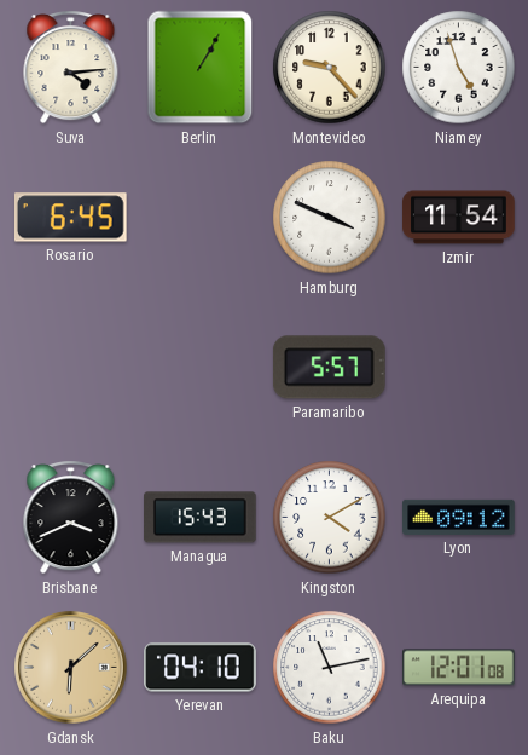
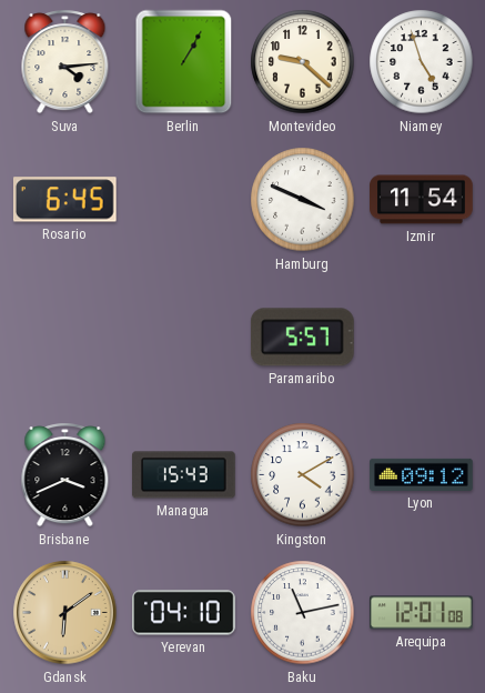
Montevideo: 9:23 -> 9:22
Gdansk: 6:08 -> 6:09
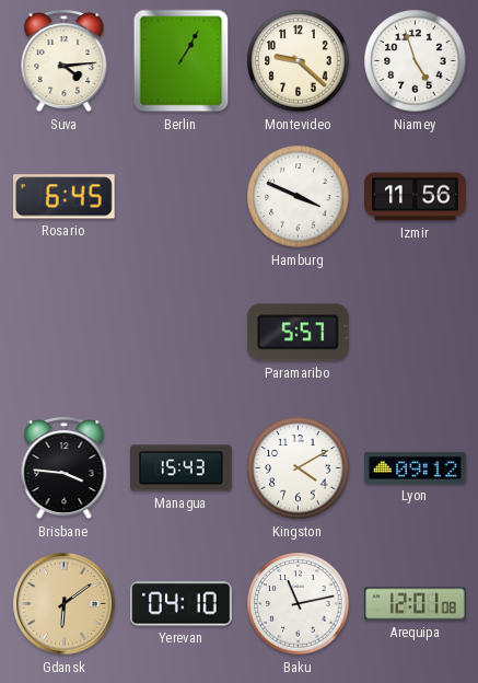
Izmir: 11:54 -> 11:56
Brisbane: 3:41 -> 3:46
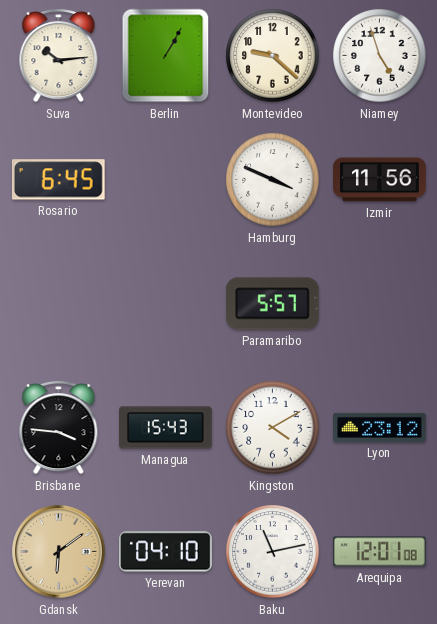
Suva: 4:14 -> 10:14
Lyon: 09:12 -> 23:12
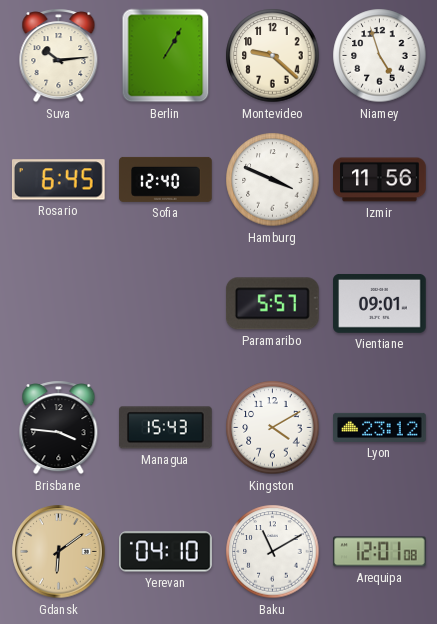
Sofia: none -> 12:40
Vientiane: none -> 09:01
Baku: 11:13 -> 11:10
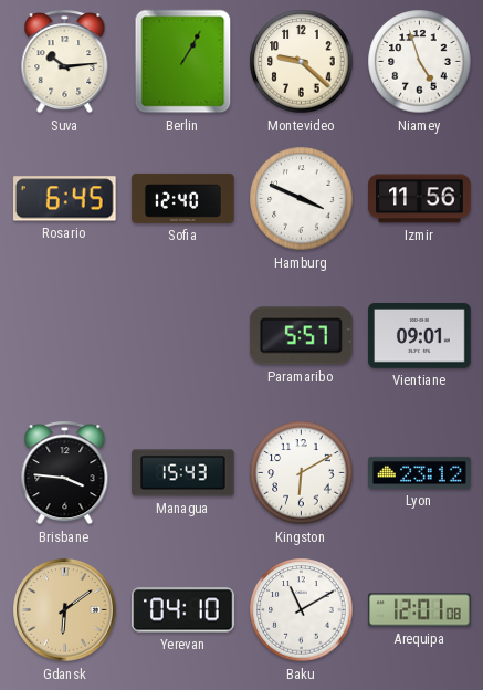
Kingston: 4:10 -> 6:10
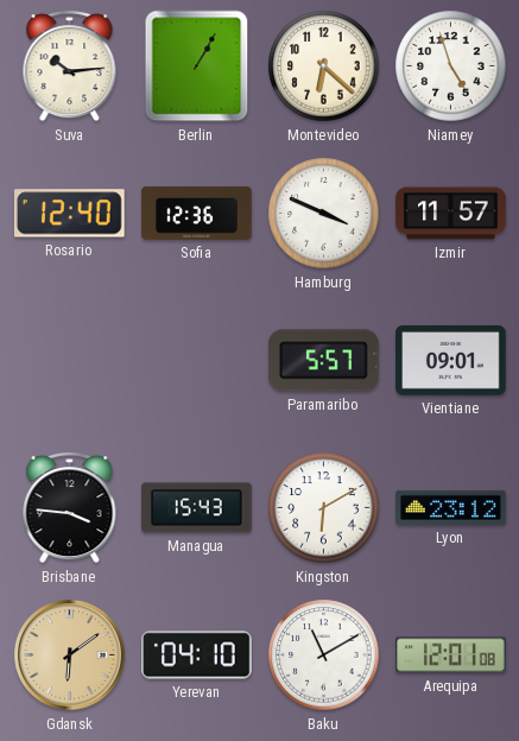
Montevideo: 9:22 -> 6:22
Rosario: 6:45 -> 12:40
Sofia: 12:40 -> 12:36
Izmir: 11:56 -> 11:57
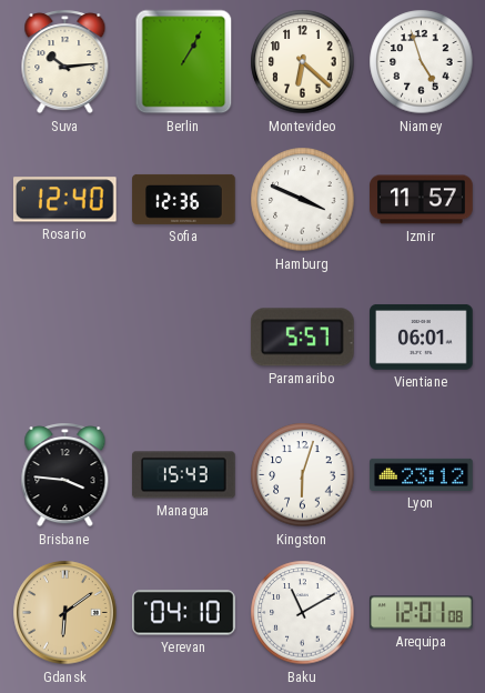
Vientiane: 09:01 -> 06:01
Kingston: 6:10 -> 6:03
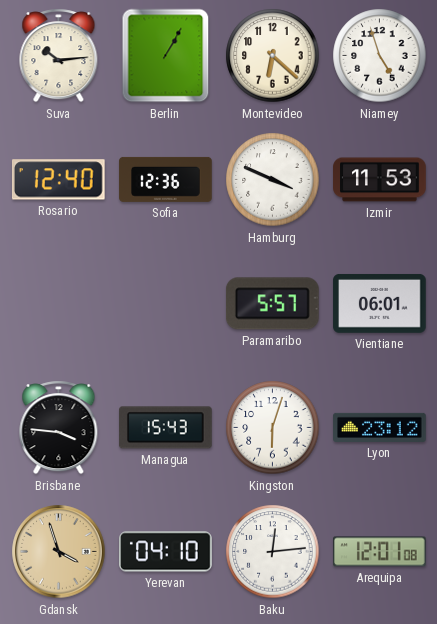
Izmir: 11:57 -> 11:53
Gdansk: 6:09 -> 3:57
Baku: 11:10 -> 12:14
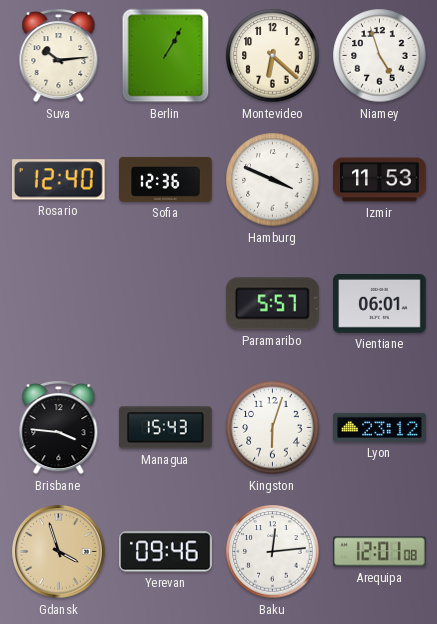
Yerevan: 04:10 -> 09:46
